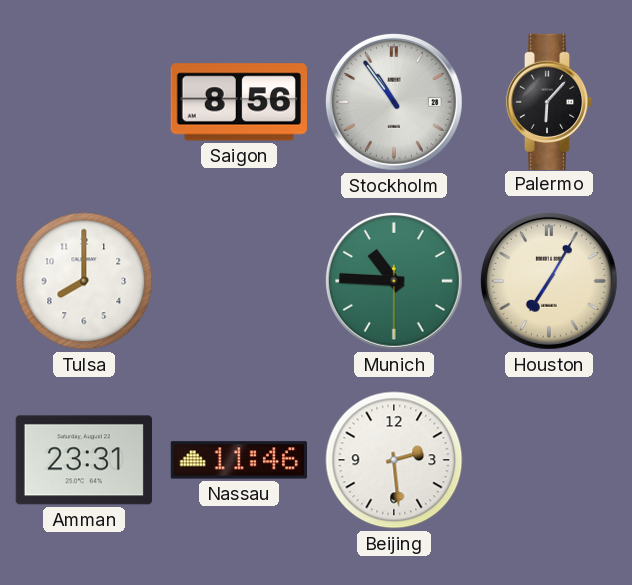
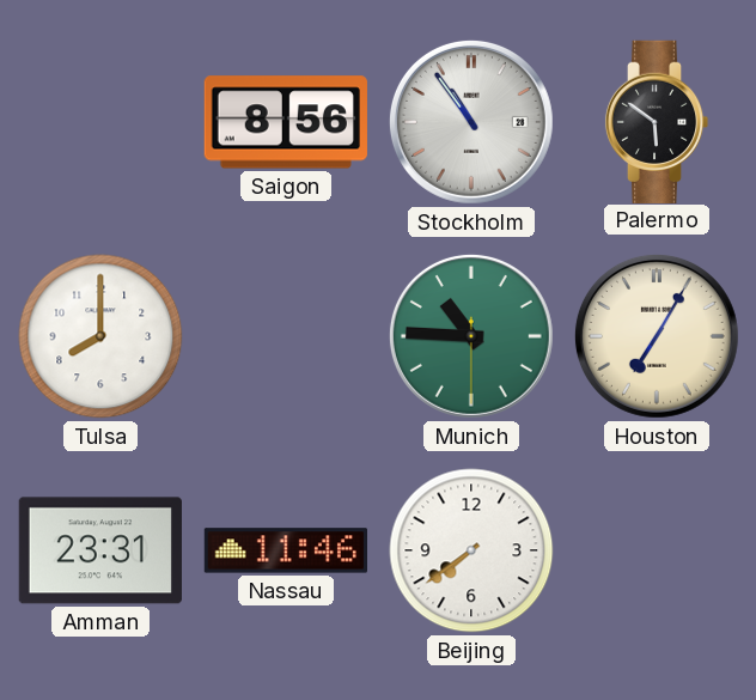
Palermo: 6:07 -> 5:51
Beijing: 2:29 -> 7:39
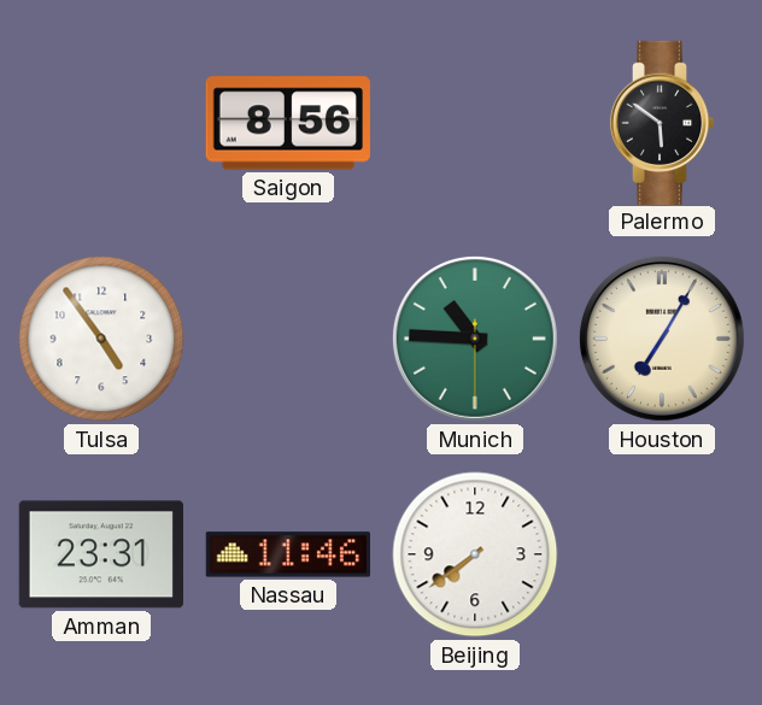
Stockholm: 10:54 -> none
Tulsa: 8:00 -> 4:54
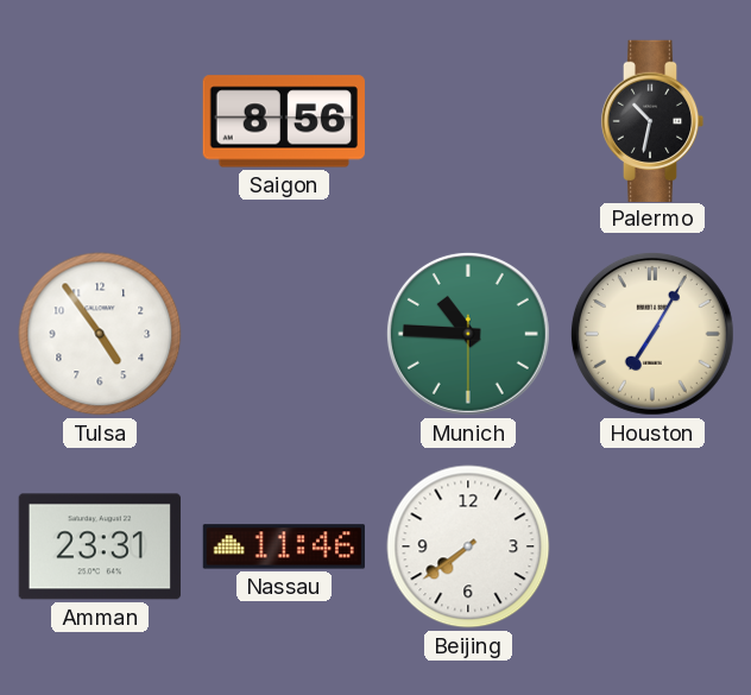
Palermo: 5:51 -> 10:32
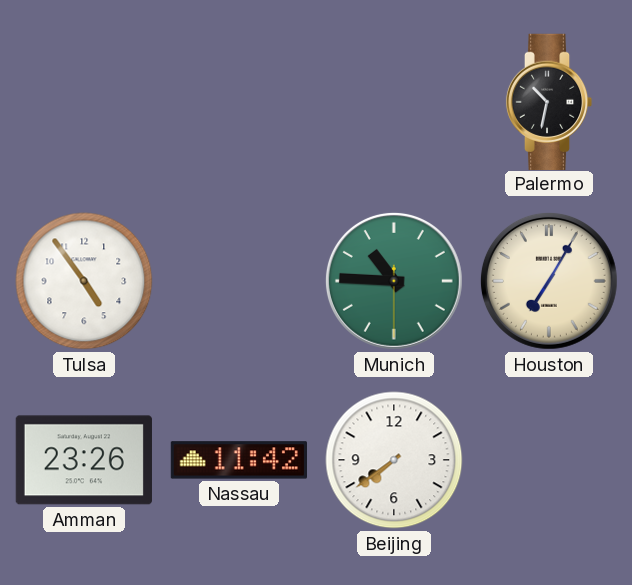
Saigon: 8:56 -> none
Amman: 23:31 -> 23:26
Nassau: 11:46 -> 11:42
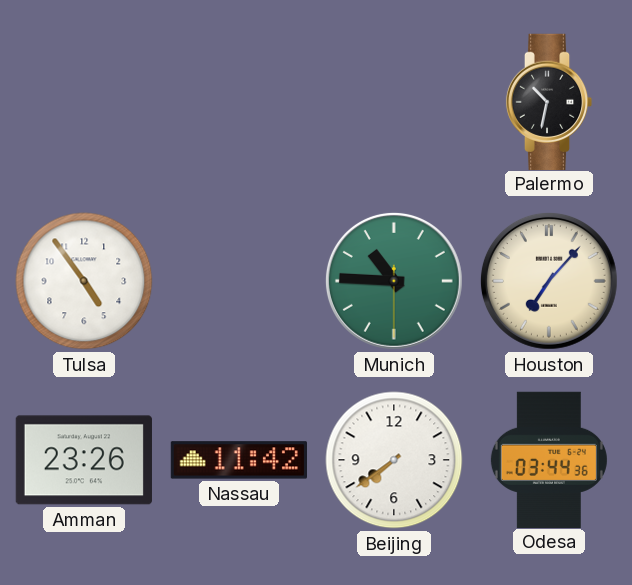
Houston: 7:05 -> 7:07
Odesa: none -> 03:44
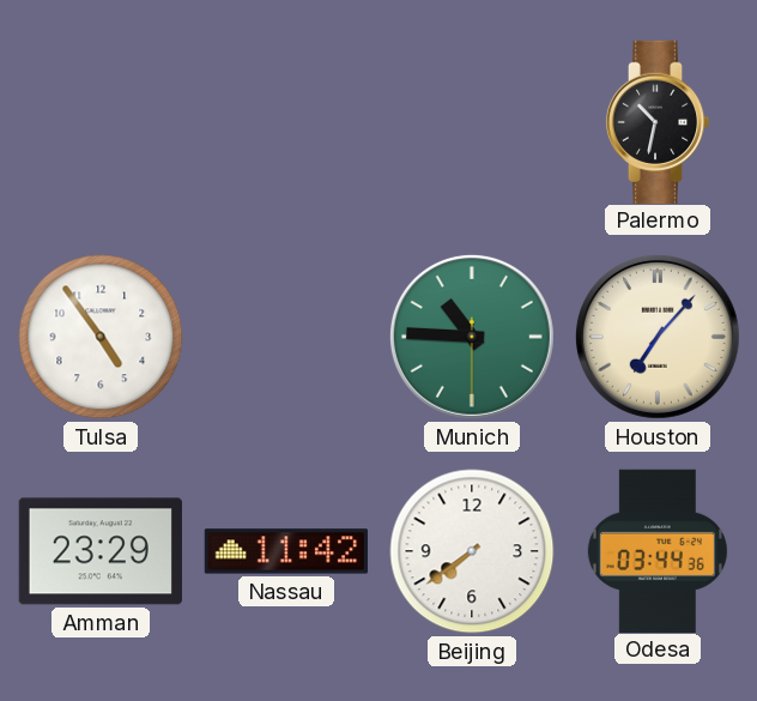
Amman: 23:26 -> 23:29
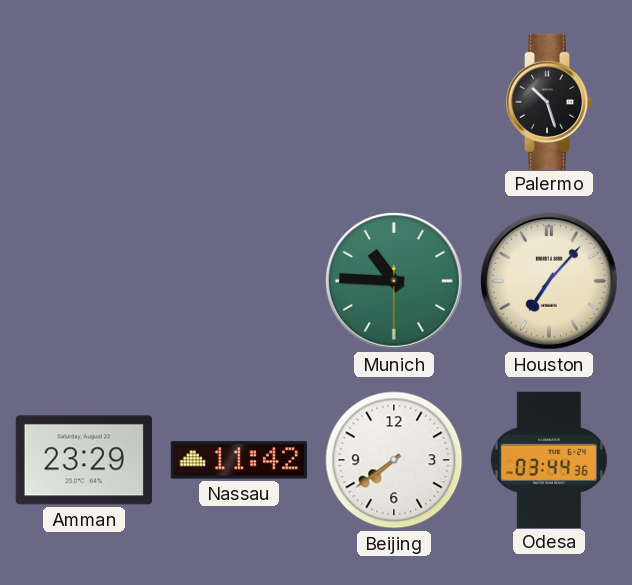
Palermo: 10:32 -> 10:27
Tulsa: 4:54 -> none
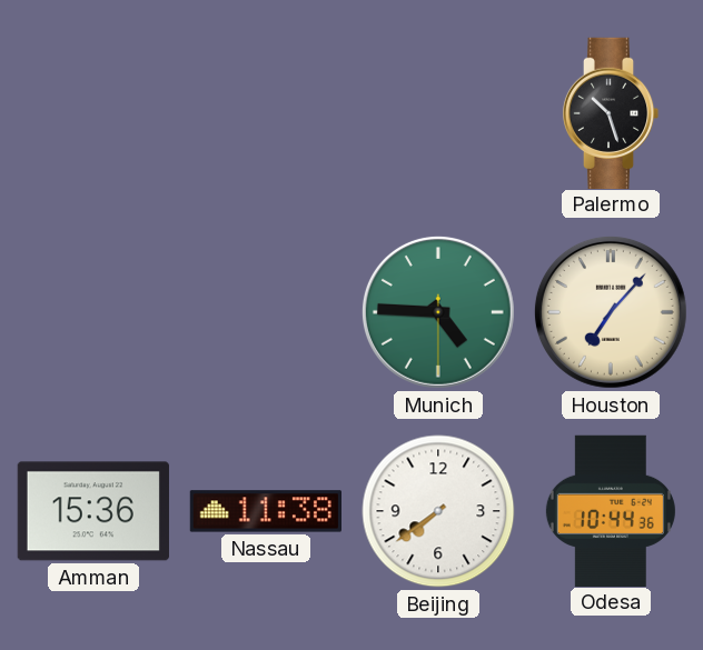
Munich: 10:45 -> 4:45
Amman: 23:29 -> 15:36
Nassau: 11:42 -> 11:38
Odesa: 03:44 -> 10:44
